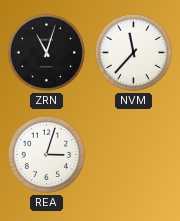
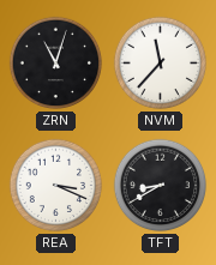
REA: 3:03 -> 3:19
TFT: none -> 8:40
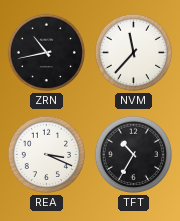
ZRN: 11:03 -> 10:43
TFT: 8:40 -> 10:35
